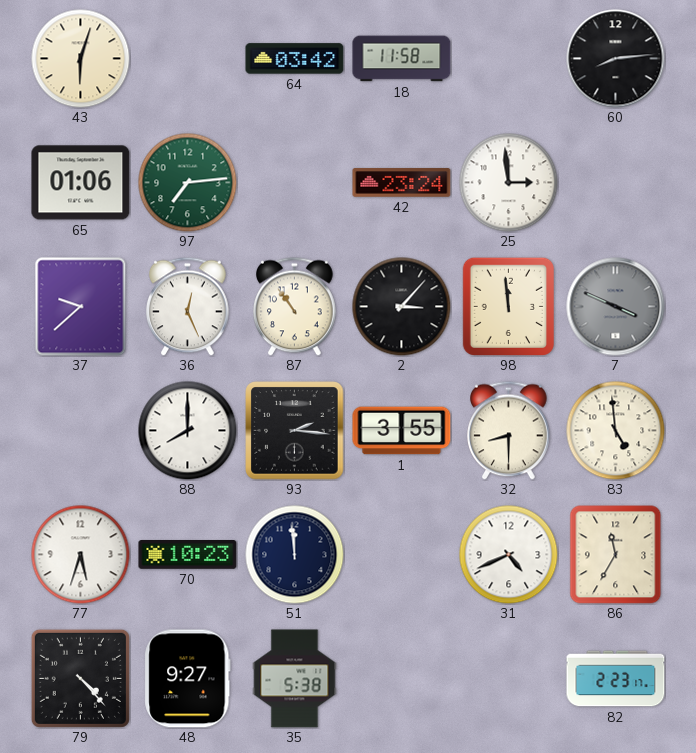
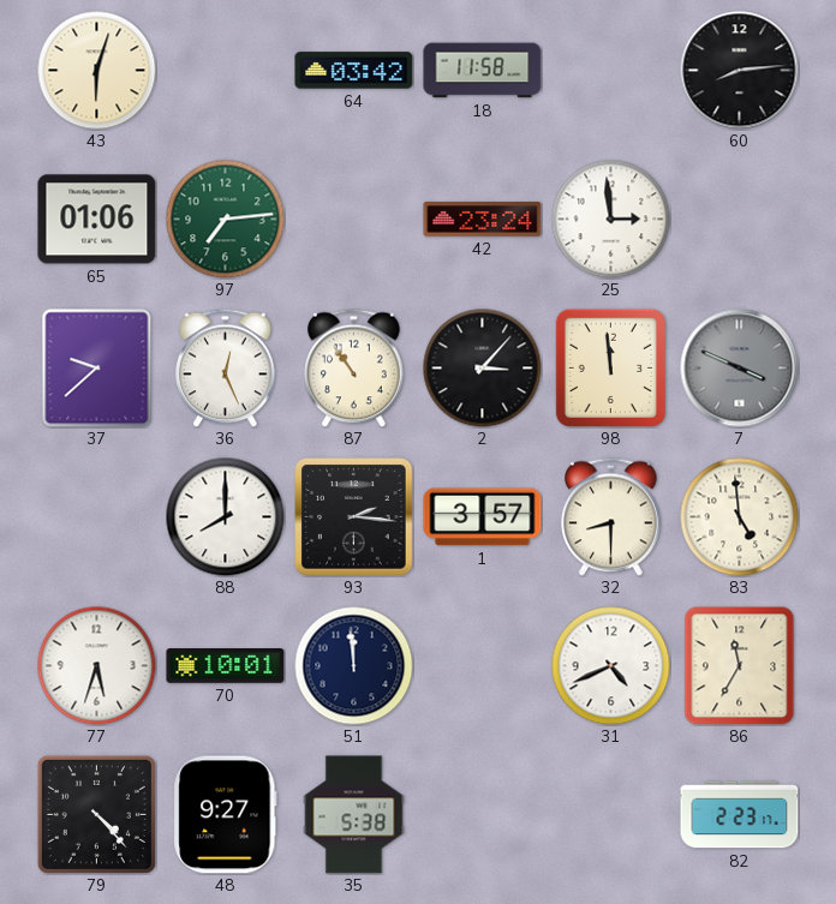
1: 3:55 -> 3:57
70: 10:23 -> 10:01
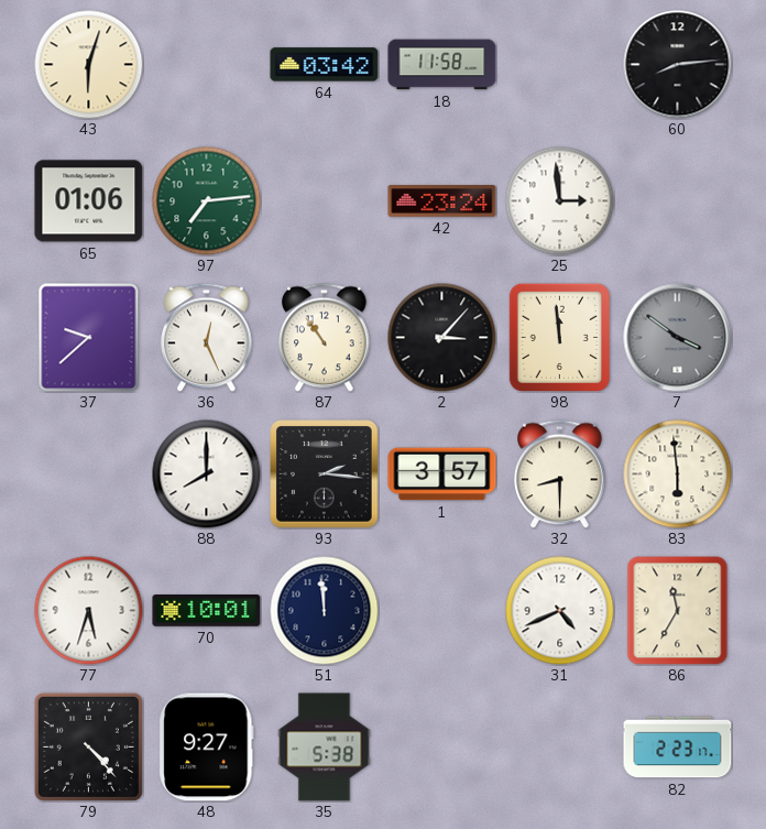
7: 3:49 -> 3:51
83: 4:59 -> 5:59
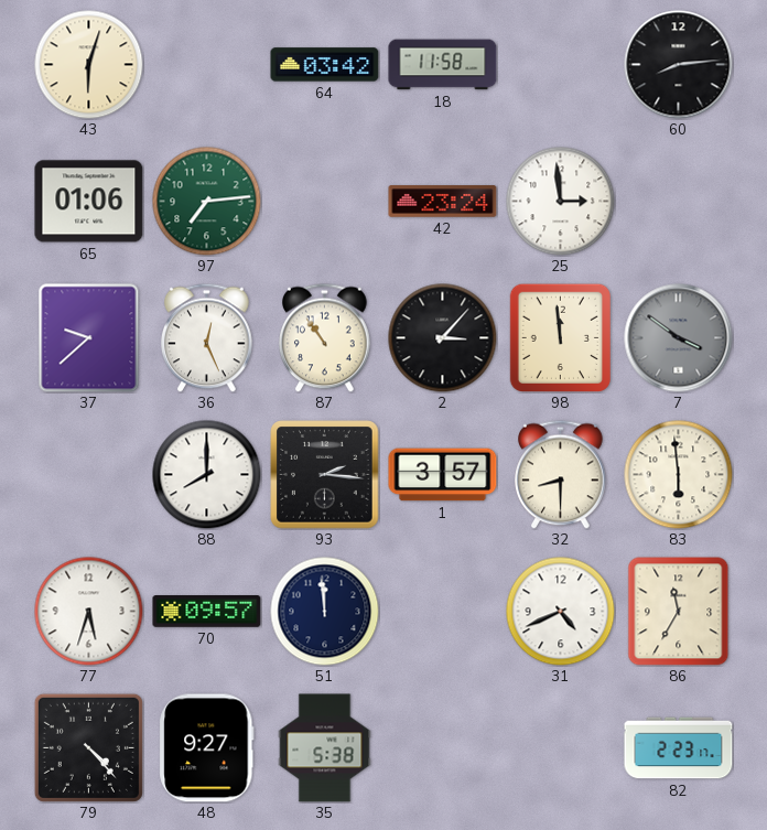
70: 10:01 -> 09:57
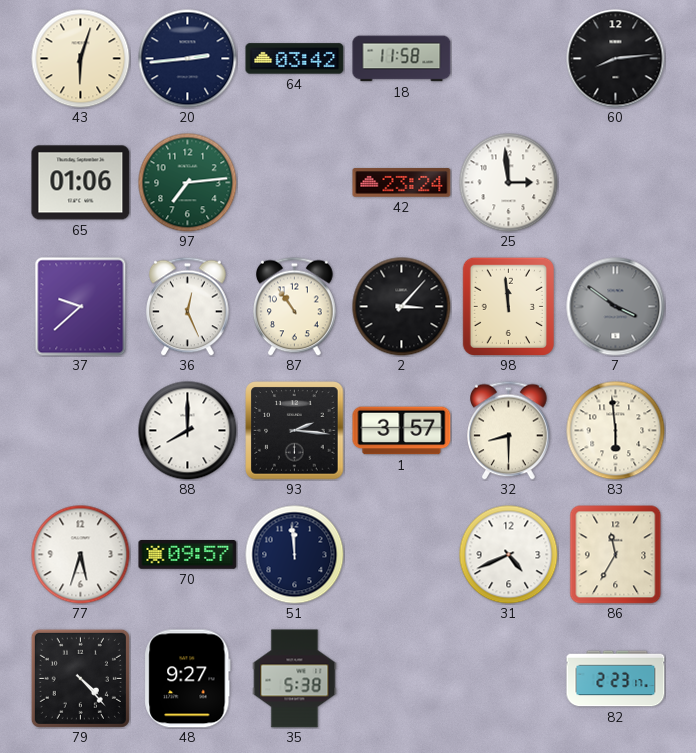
20: none -> 2:44
